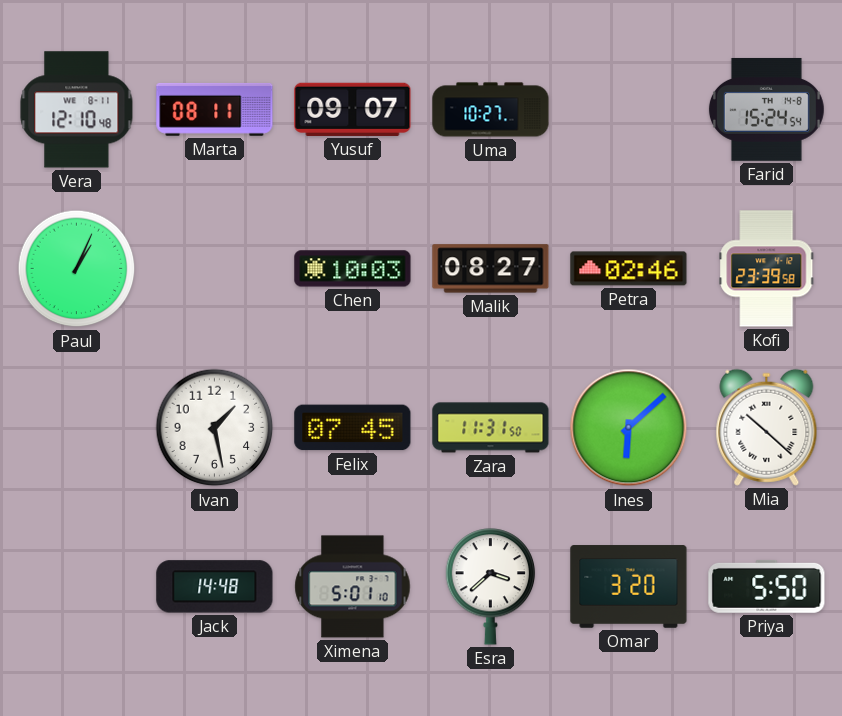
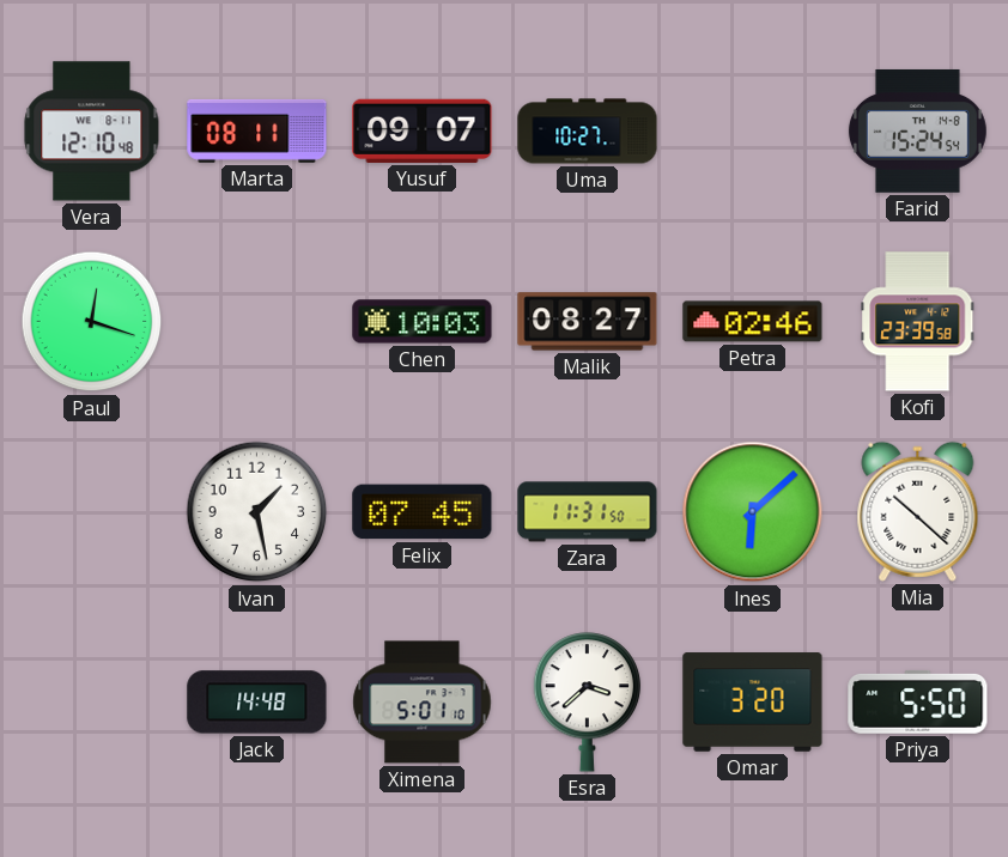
Paul: 1:04 -> 12:18
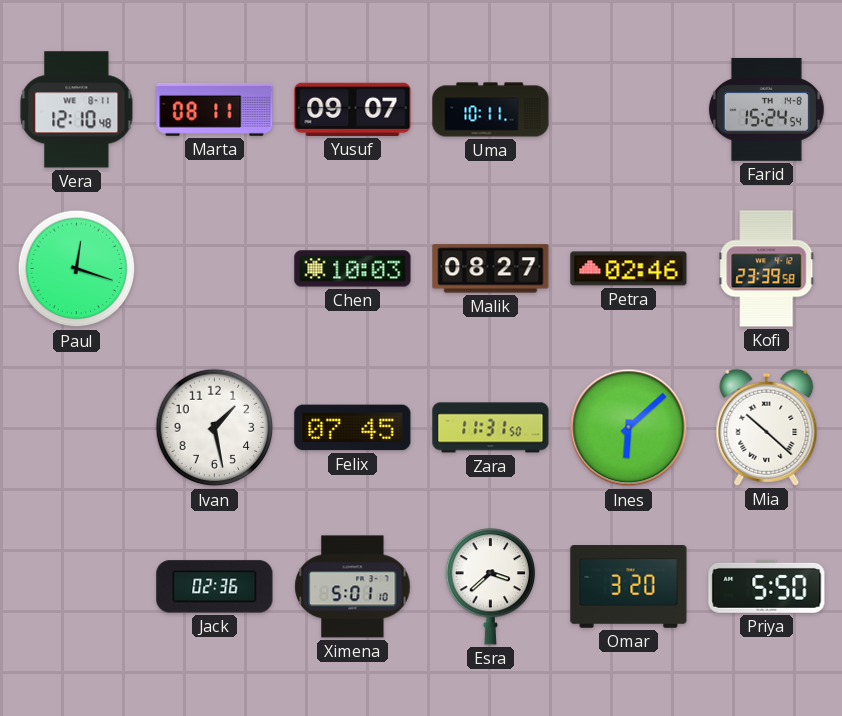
Uma: 10:27 -> 10:11
Jack: 14:48 -> 02:36
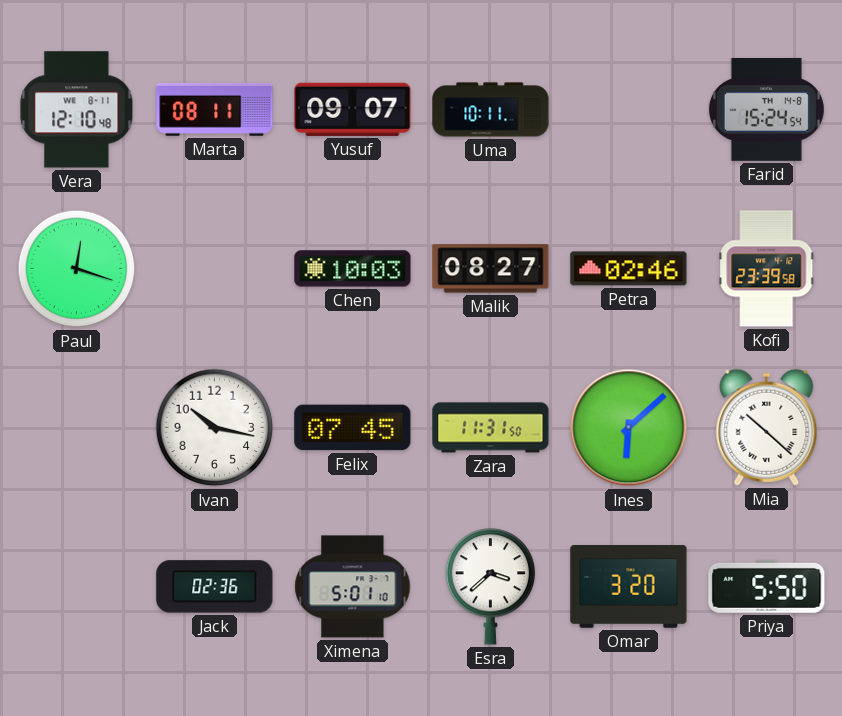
Ivan: 1:28 -> 10:17
